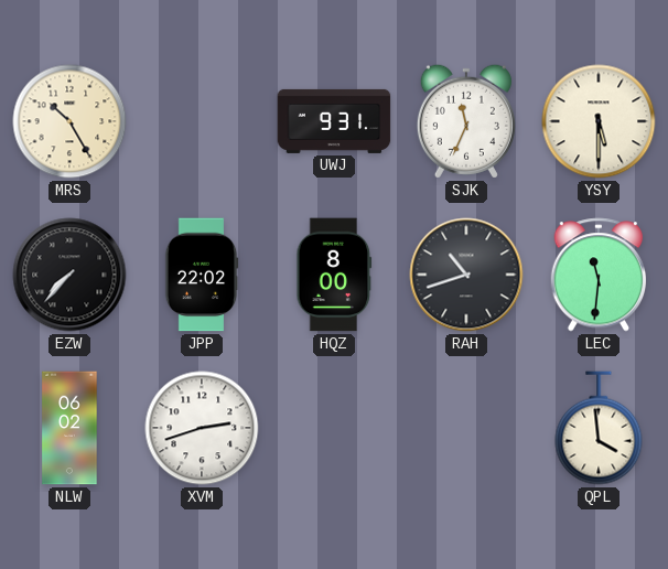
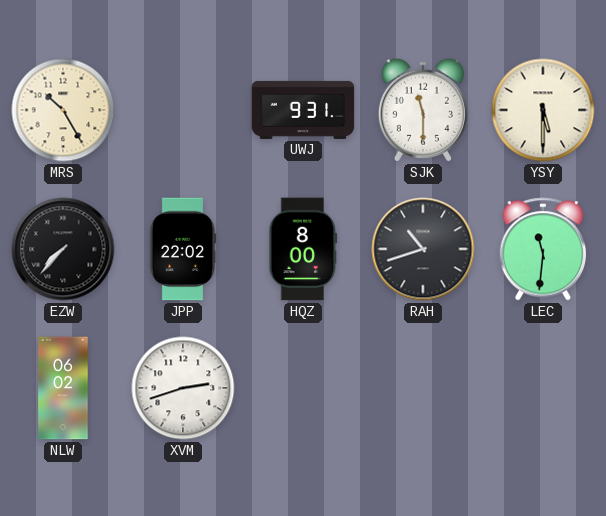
SJK: 11:34 -> 11:30
QPL: 3:59 -> none
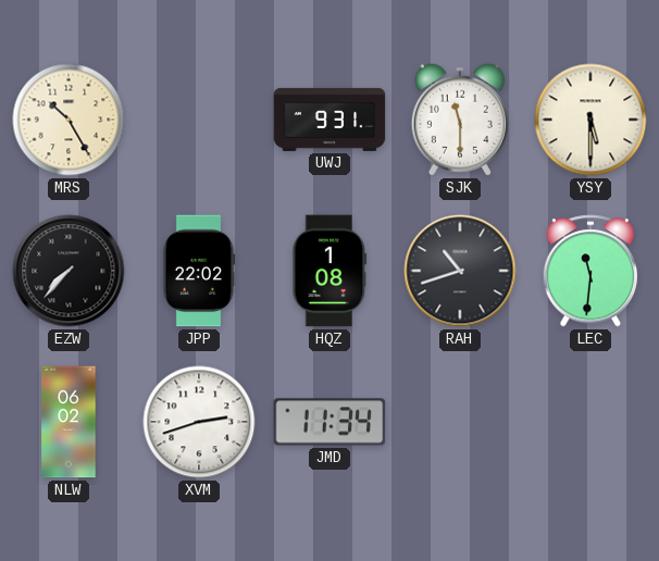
HQZ: 8:00 -> 1:08
JMD: none -> 11:34
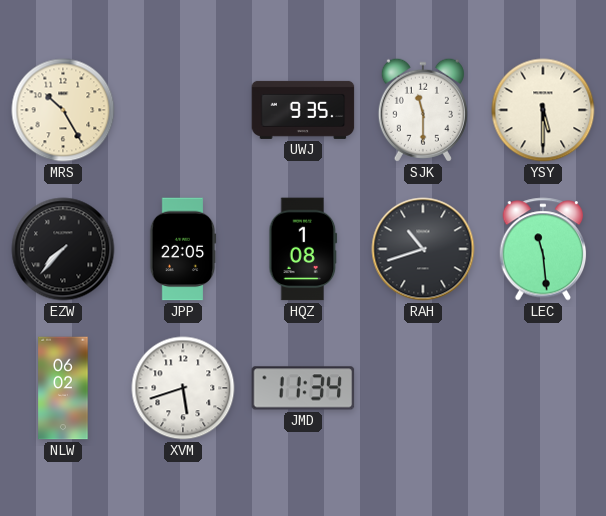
UWJ: 9:31 -> 9:35
JPP: 22:02 -> 22:05
LEC: 11:31 -> 11:29
XVM: 2:42 -> 5:42
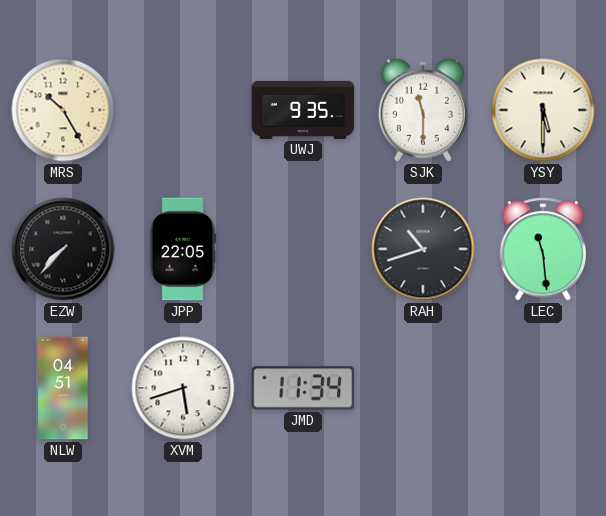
HQZ: 1:08 -> none
NLW: 06:02 -> 04:51
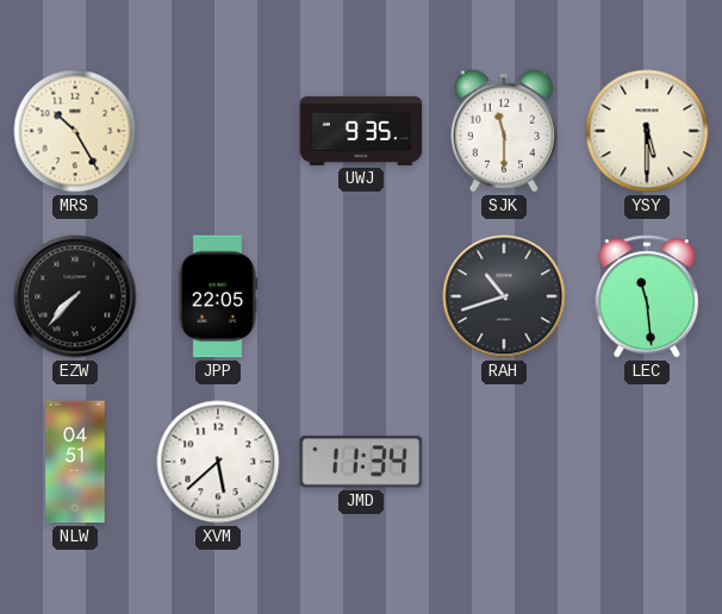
XVM: 5:42 -> 5:38
